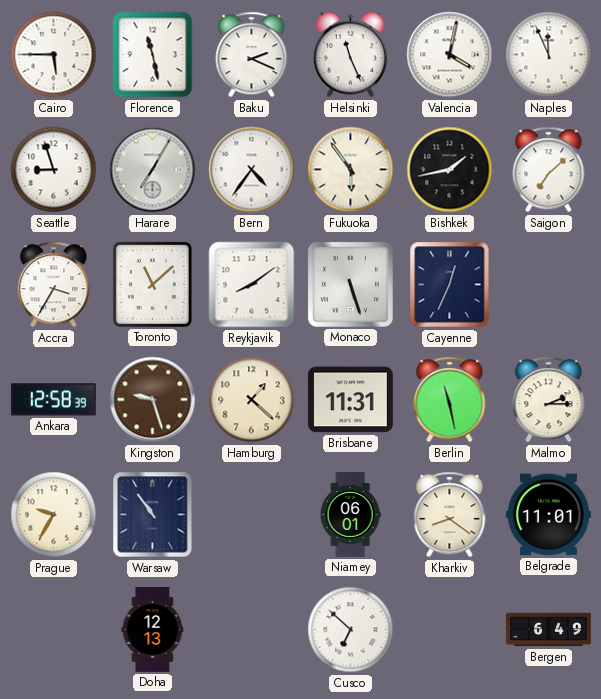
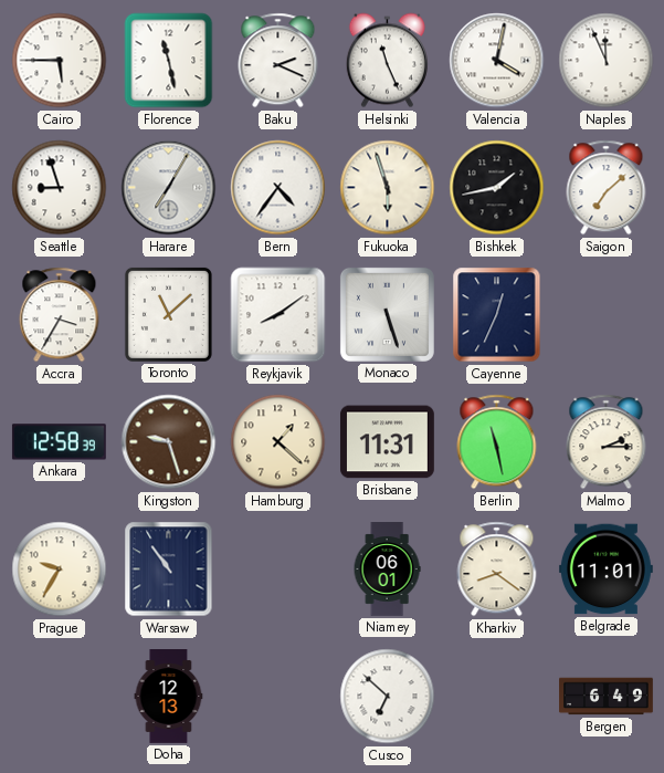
Fukuoka: 5:54 -> 5:57
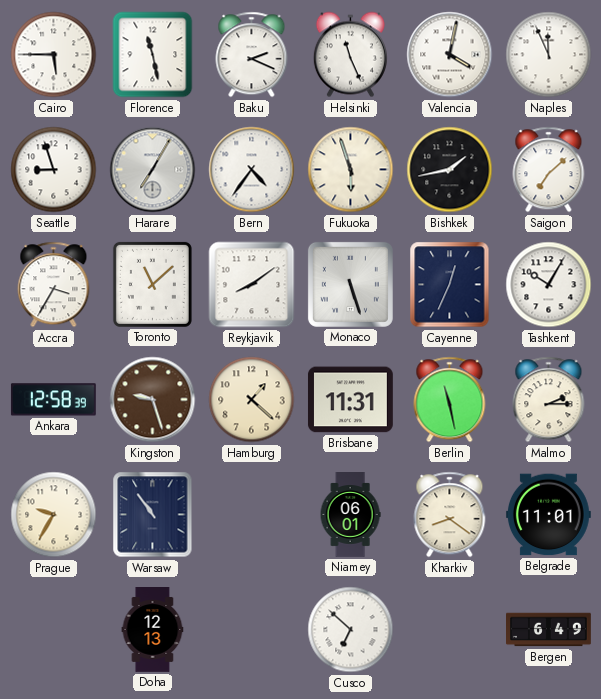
Tashkent: none -> 10:05
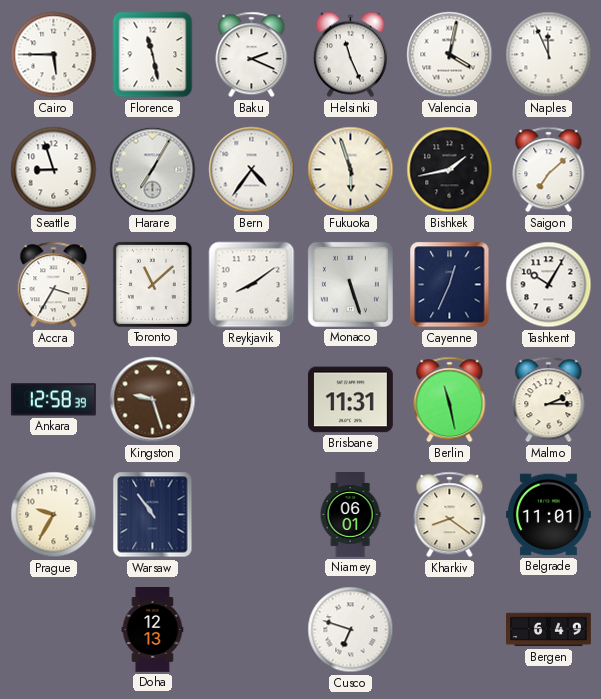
Hamburg: 1:22 -> none
Cusco: 6:52 -> 6:48
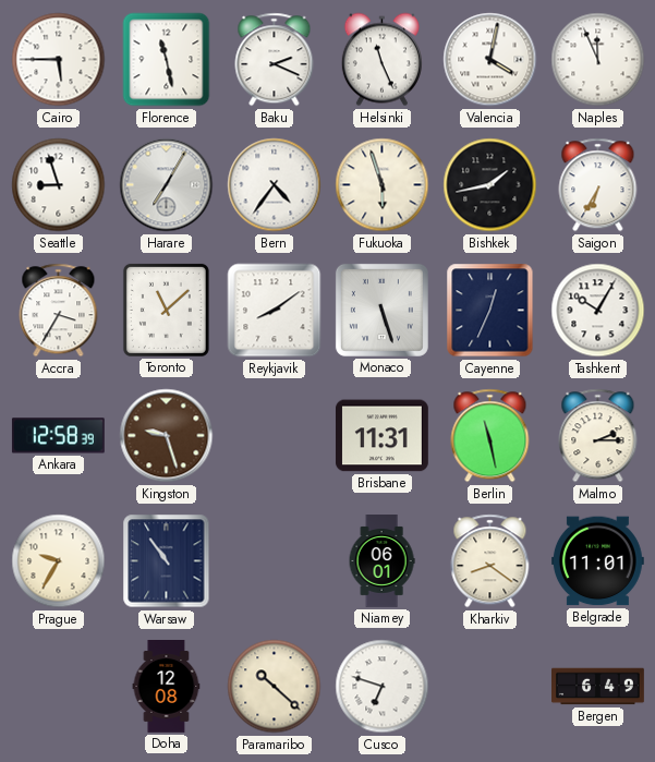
Saigon: 7:08 -> 6:35
Doha: 12:13 -> 12:08
Paramaribo: none -> 10:22
